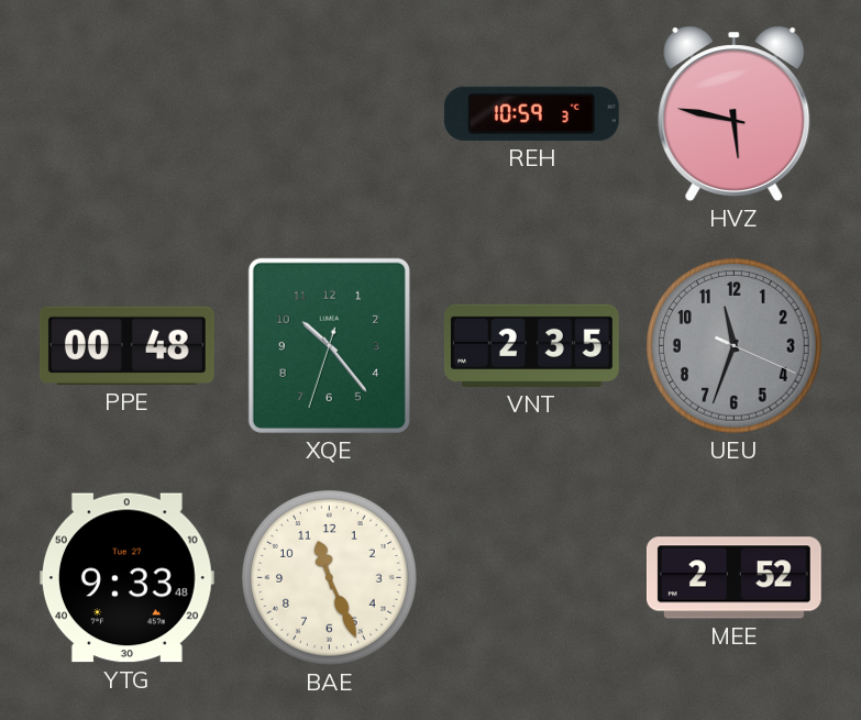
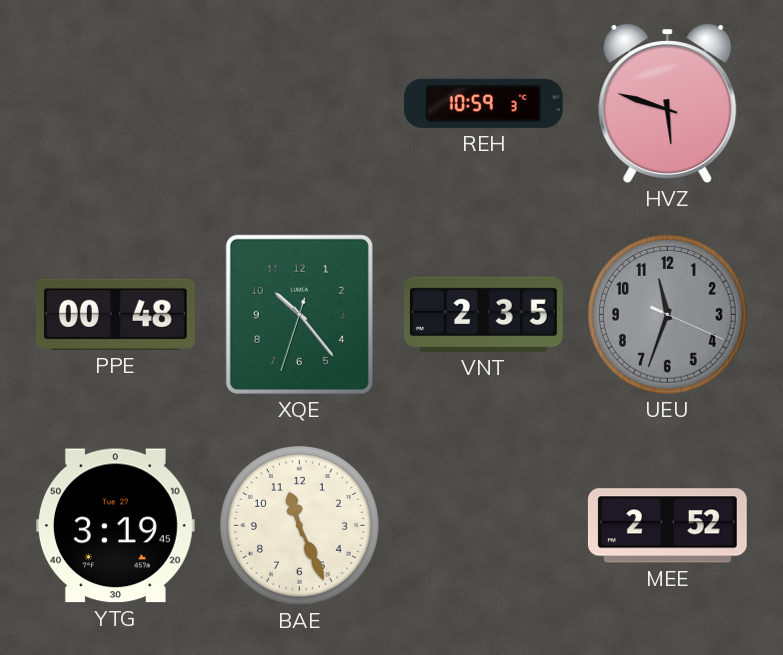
HVZ: 5:47 -> 5:48
YTG: 9:33 -> 3:19
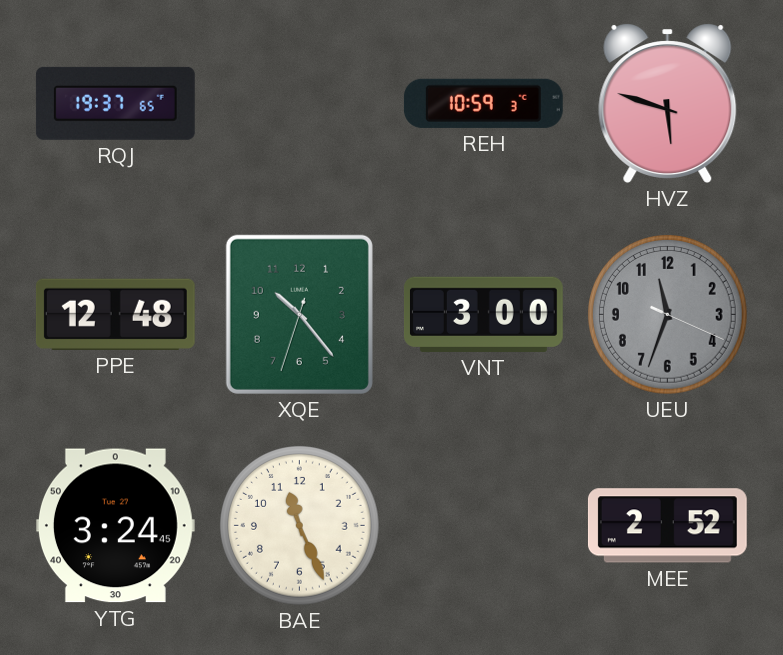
RQJ: none -> 19:37
PPE: 00:48 -> 12:48
VNT: 2:35 -> 3:00
YTG: 3:19 -> 3:24
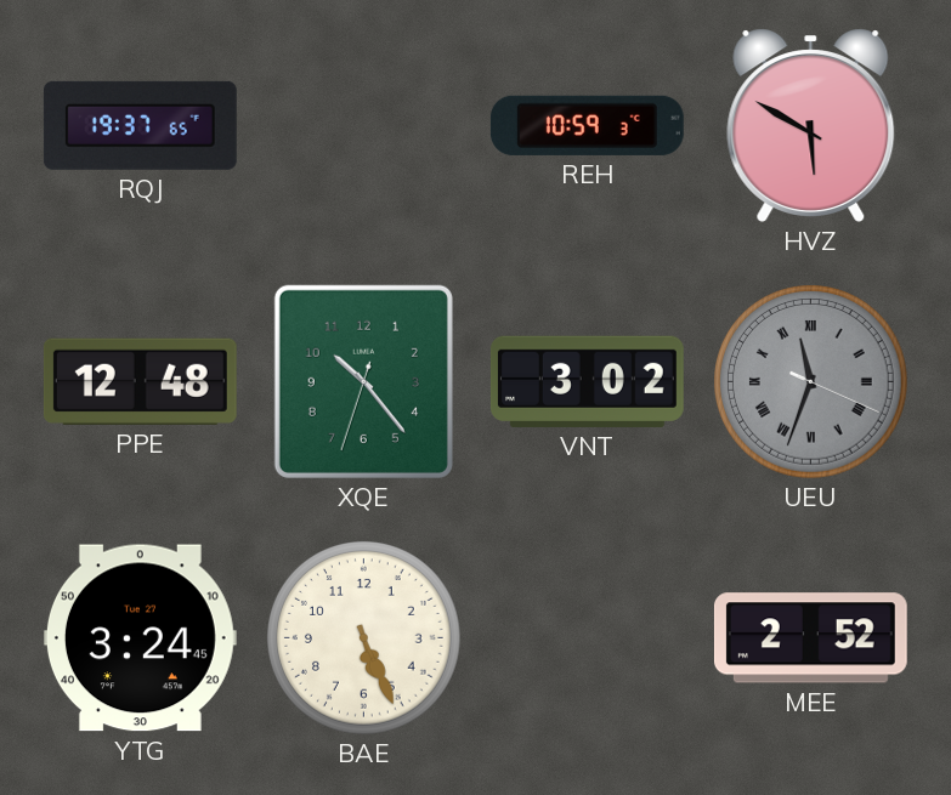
HVZ: 5:48 -> 5:50
VNT: 3:00 -> 3:02
UEU numerals: Arabic -> Roman
BAE: 11:26 -> 5:26
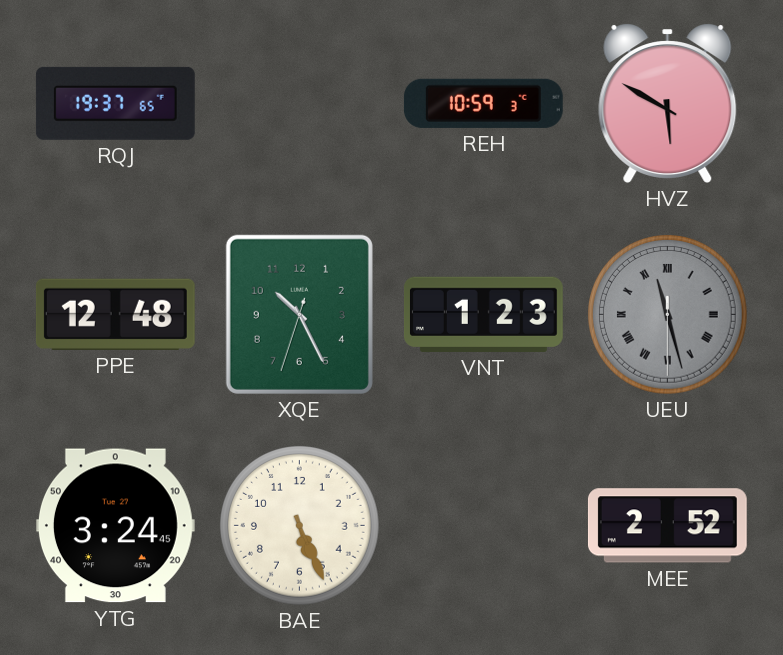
XQE: 10:23 -> 10:25
VNT: 3:02 -> 1:23
UEU: 11:33 -> 11:27
